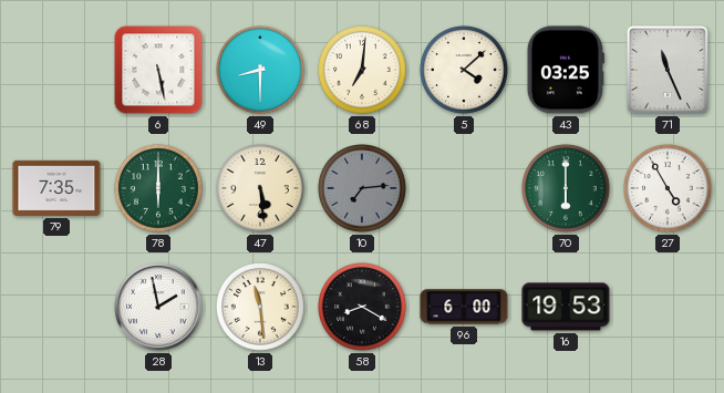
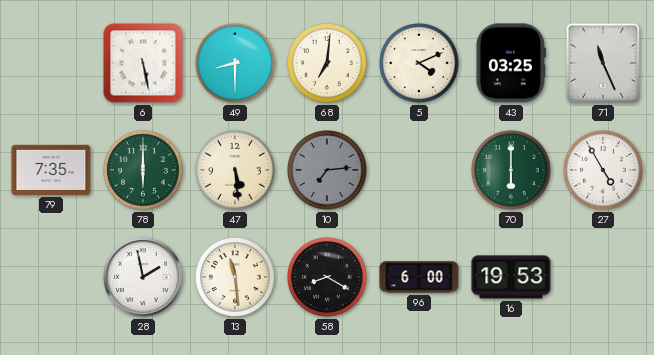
5: 4:08 -> 4:11
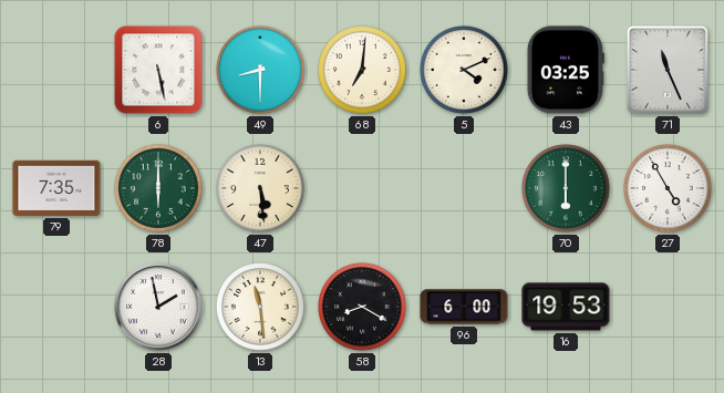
10: 7:14 -> none
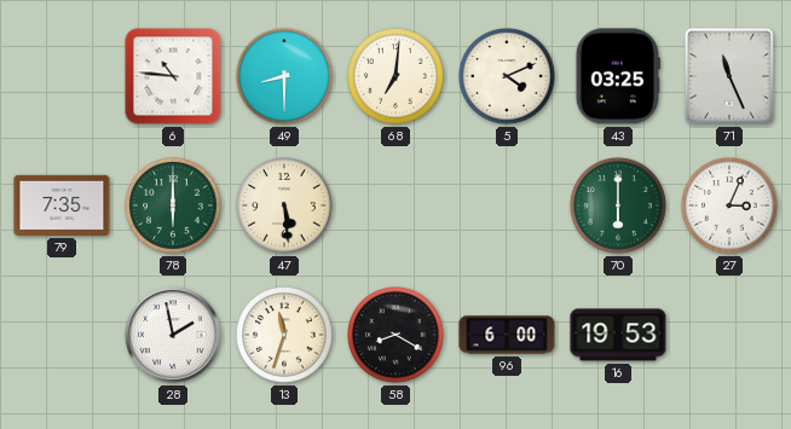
6: 5:28 -> 10:46
27: 4:55 -> 3:04
13: 11:29 -> 11:33
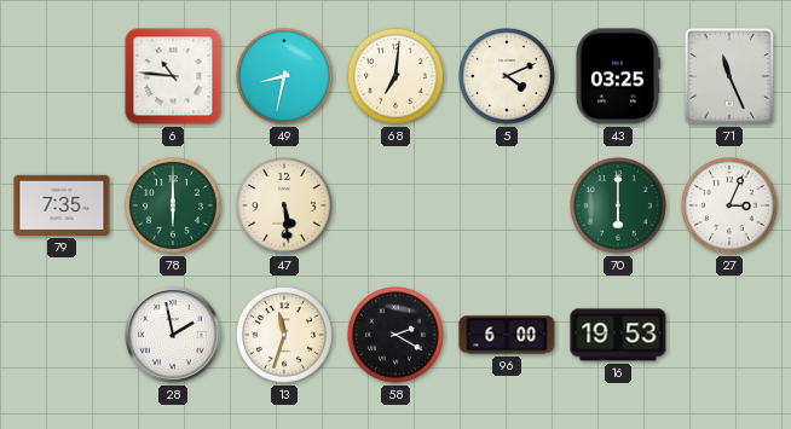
49: 8:30 -> 8:32
58: 8:20 -> 2:20
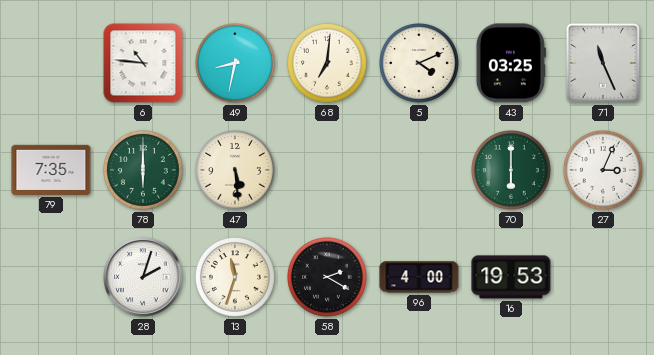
28: 1:58 -> 2:03
96: 6:00 -> 4:00
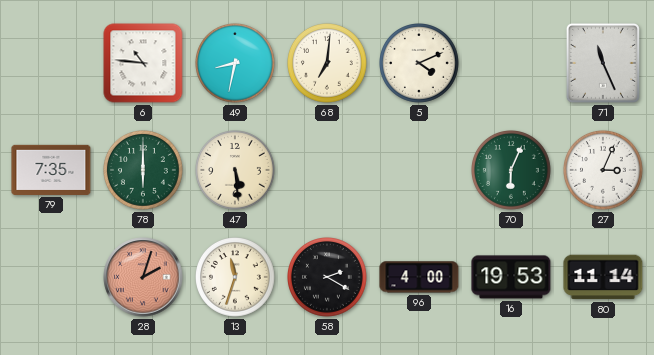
43: 03:25 -> none
70: 6:00 -> 6:04
28 dial: white -> salmon
80: none -> 11:14
